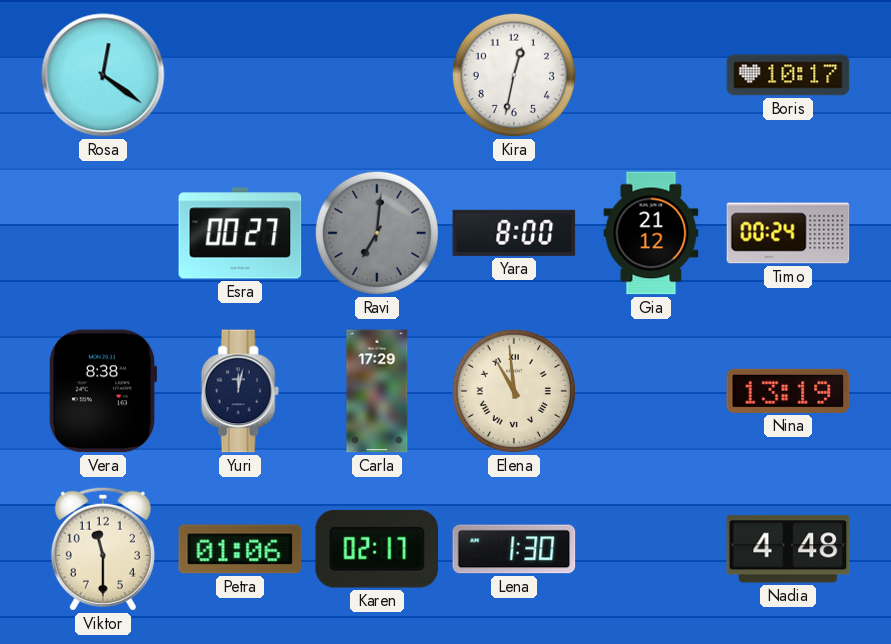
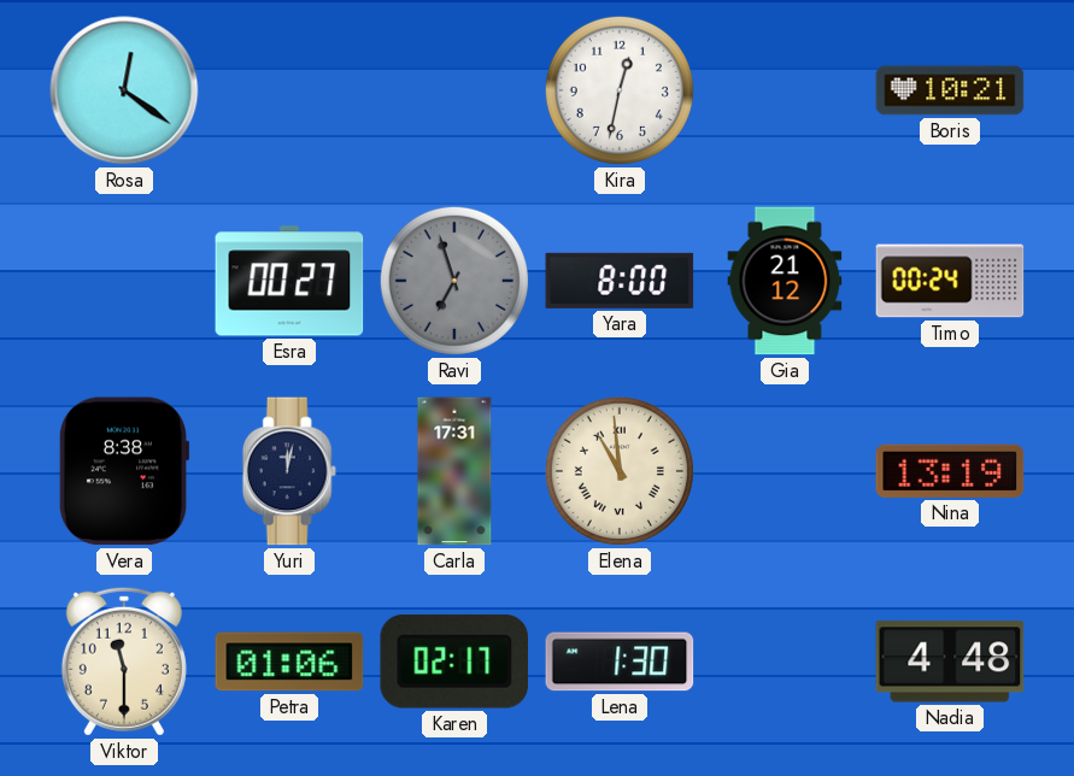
Boris: 10:17 -> 10:21
Ravi: 7:01 -> 6:57
Carla: 17:29 -> 17:31
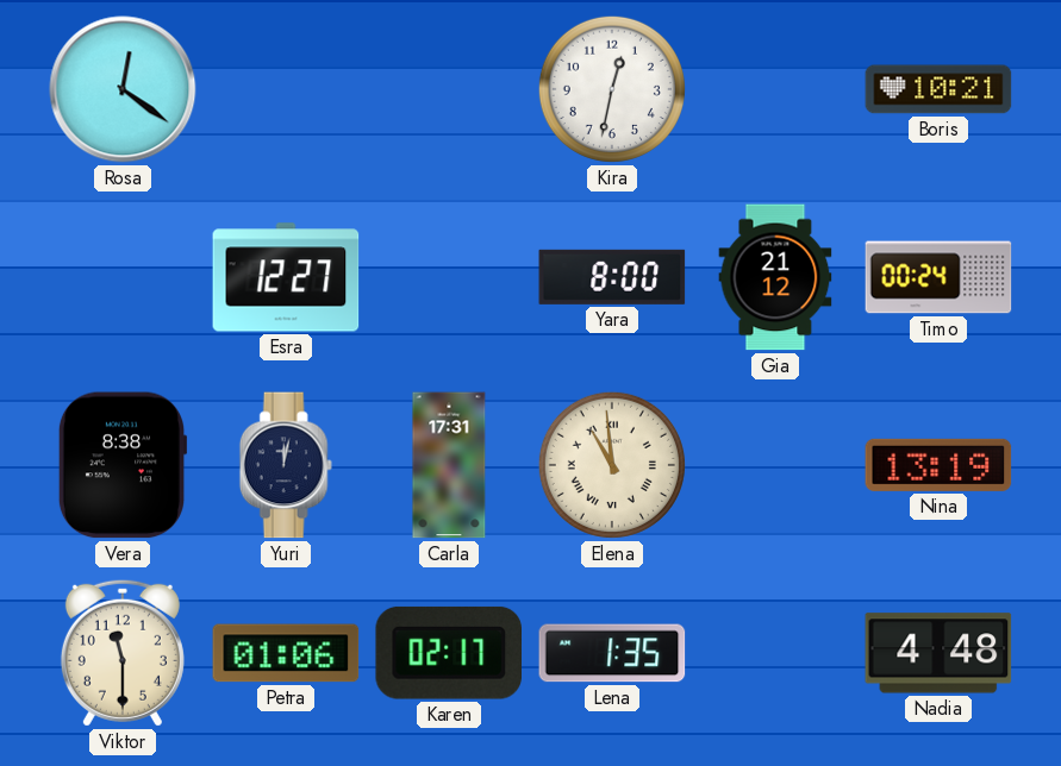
Esra: 00:27 -> 12:27
Ravi: 6:57 -> none
Lena: 1:30 -> 1:35
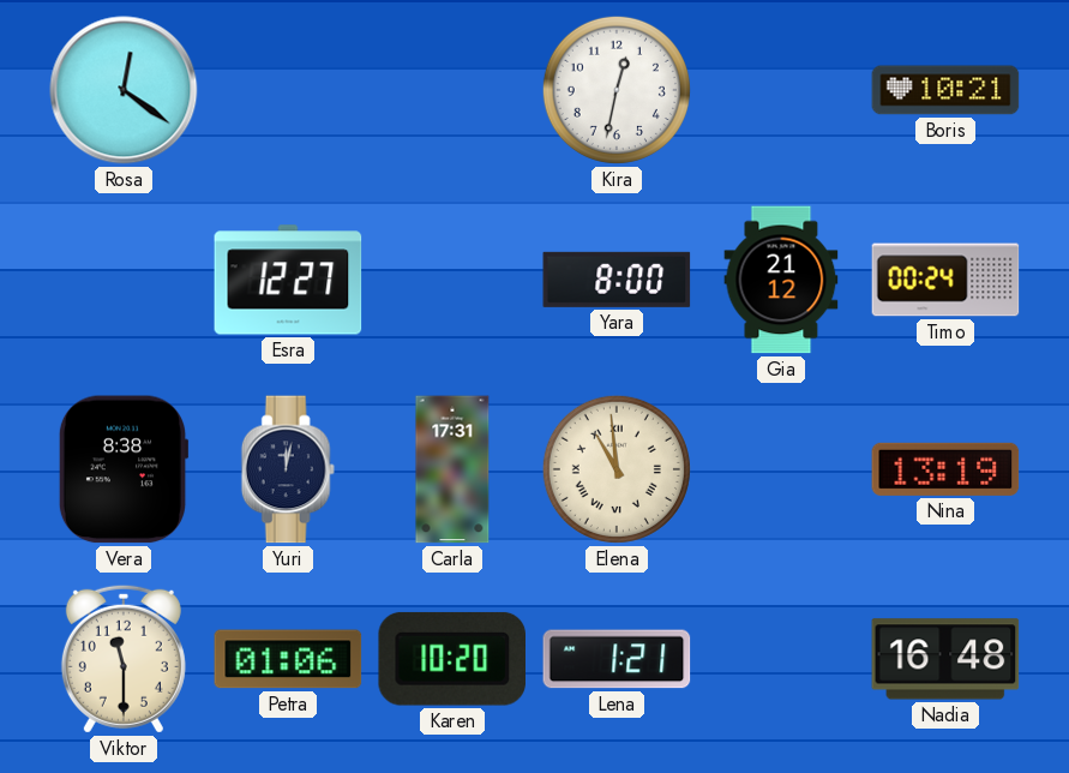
Karen: 02:17 -> 10:20
Lena: 1:35 -> 1:21
Nadia: 4:48 -> 16:48
